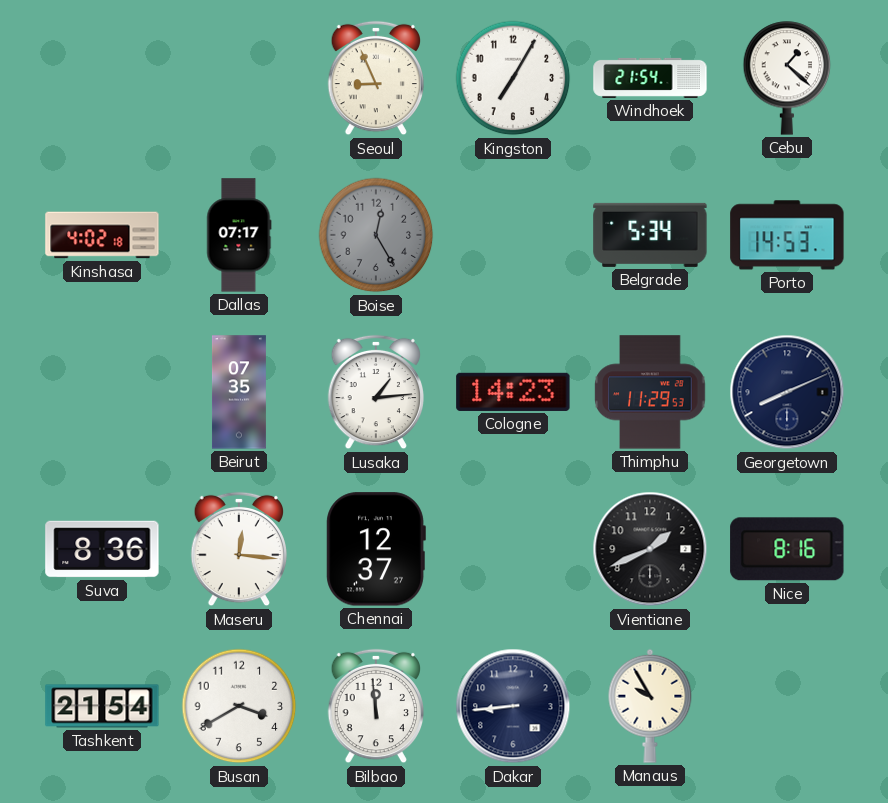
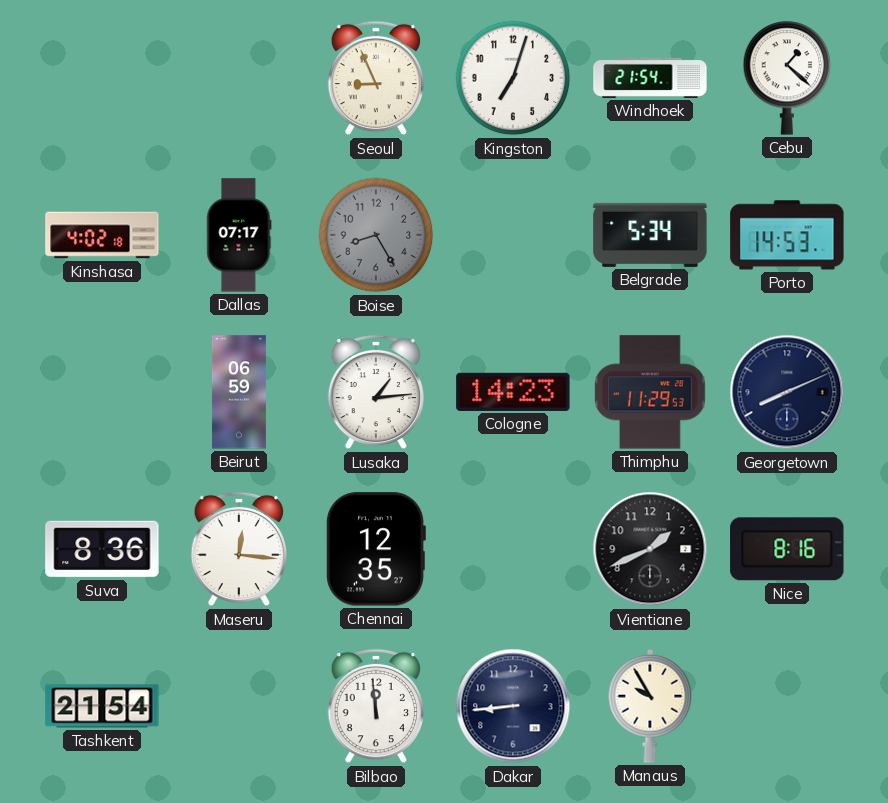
Kingston: 7:05 -> 7:03
Boise: 12:25 -> 8:25
Beirut: 07:35 -> 06:59
Chennai: 12:37 -> 12:35
Busan: 3:40 -> none
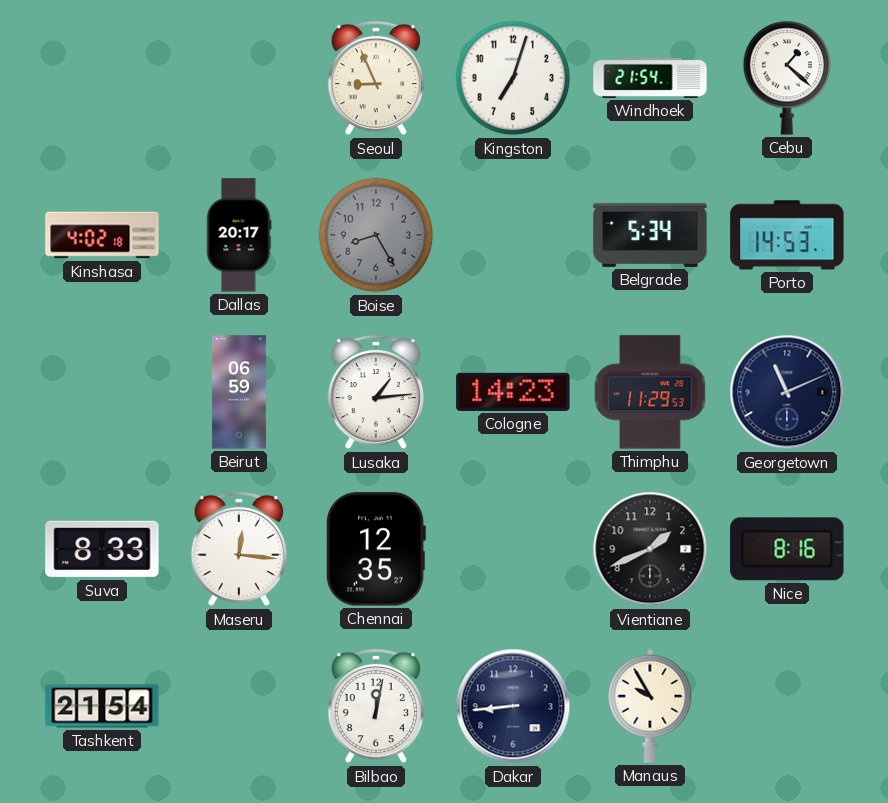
Dallas: 07:17 -> 20:17
Georgetown: 8:11 -> 11:11
Suva: 8:36 -> 8:33
Bilbao: 11:59 -> 12:02
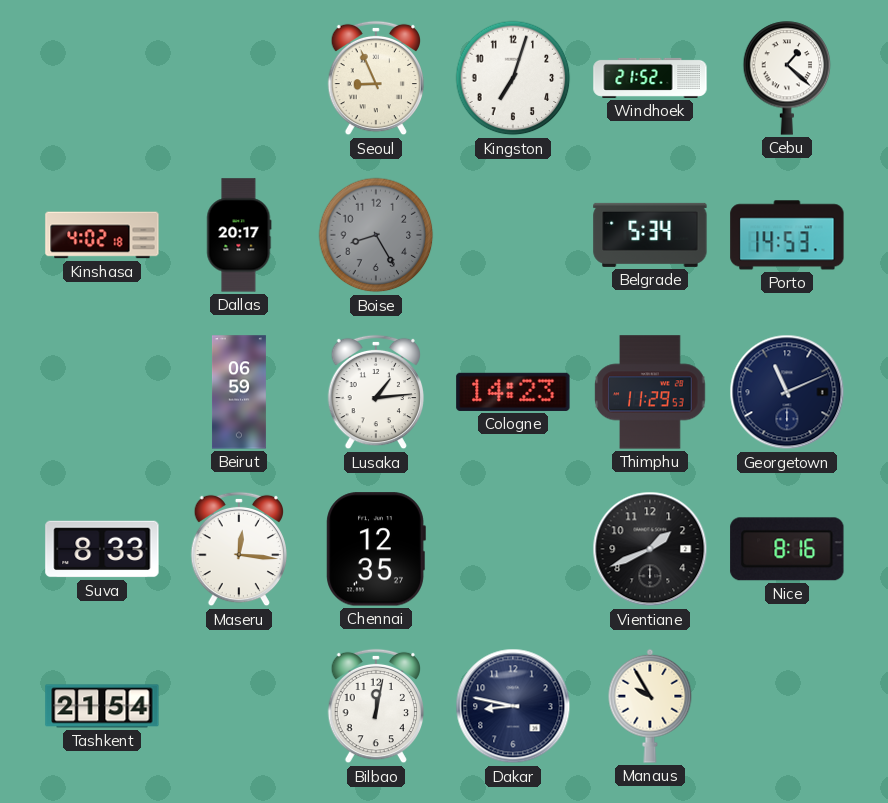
Windhoek: 21:54 -> 21:52
Dakar: 8:44 -> 8:47
